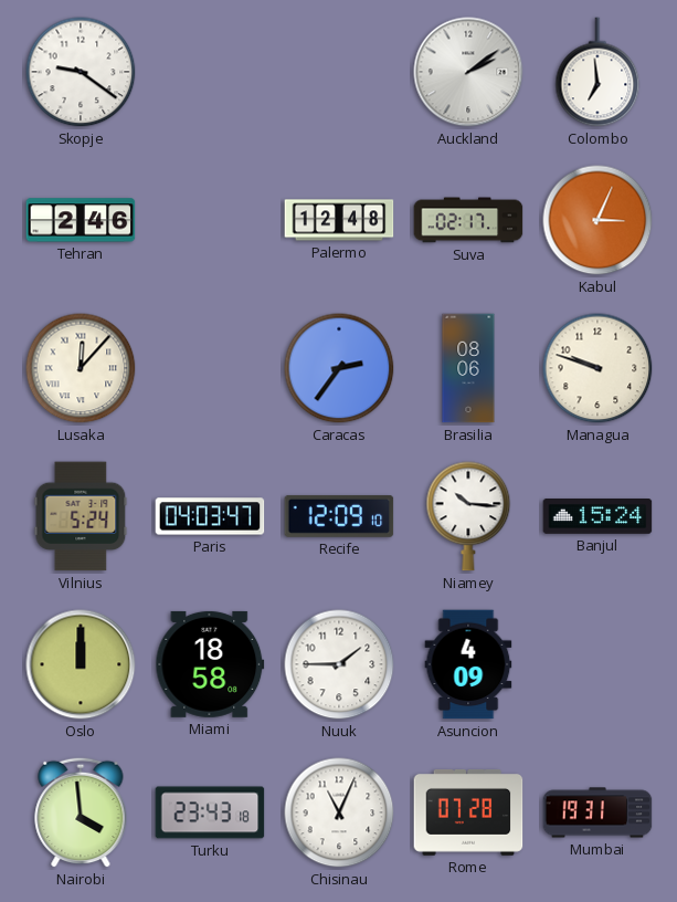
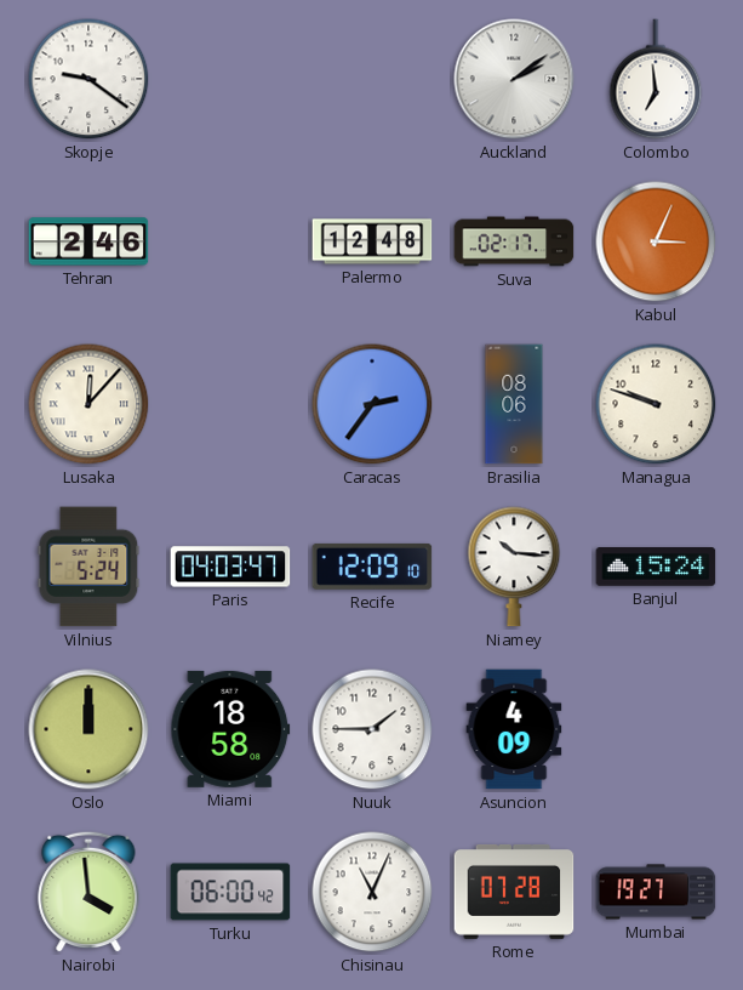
Turku: 23:43 -> 06:00
Mumbai: 19:31 -> 19:27
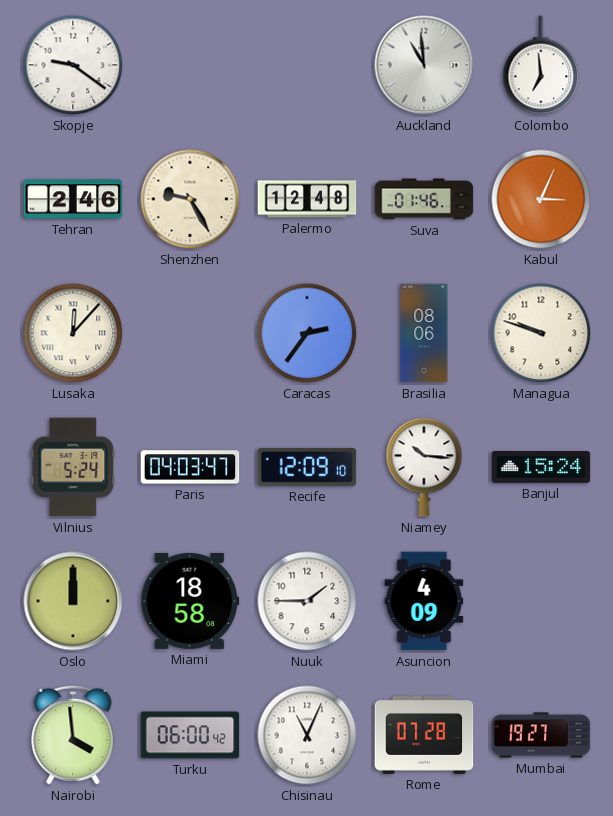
Auckland: 2:09 -> 10:59
Shenzhen: none -> 9:25
Suva: 02:17 -> 01:46
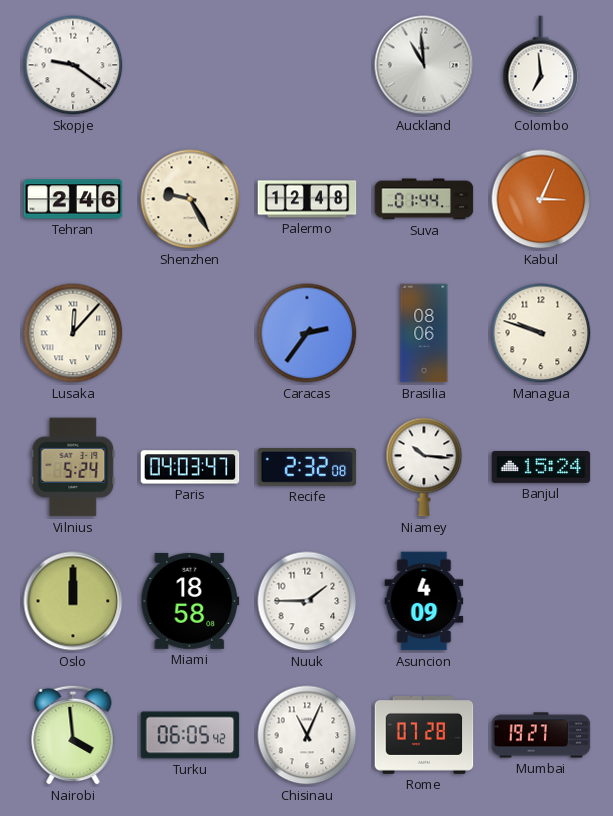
Suva: 01:46 -> 01:44
Recife: 12:09 -> 2:32
Turku: 06:00 -> 06:05
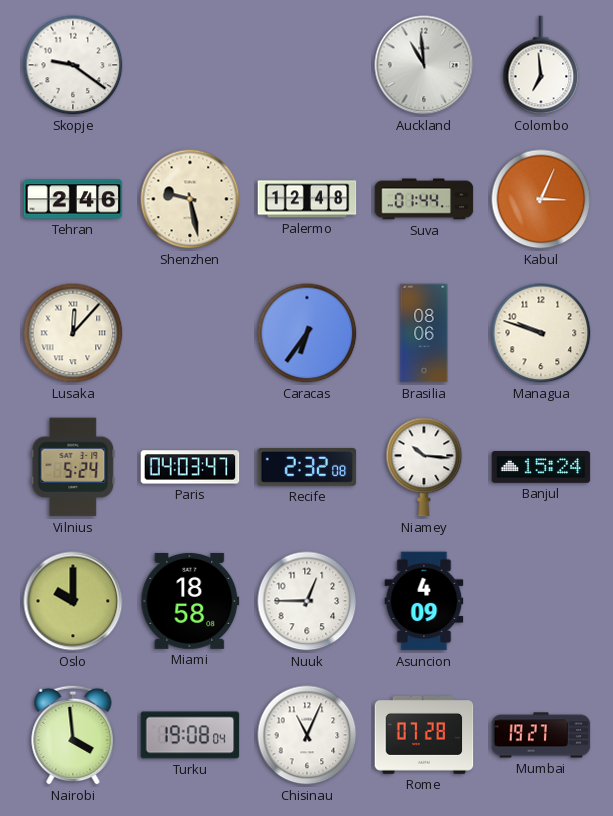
Shenzhen: 9:25 -> 9:28
Caracas: 2:36 -> 6:36
Oslo: 12:00 -> 10:00
Nuuk: 1:45 -> 12:45
Turku: 06:05 -> 19:08
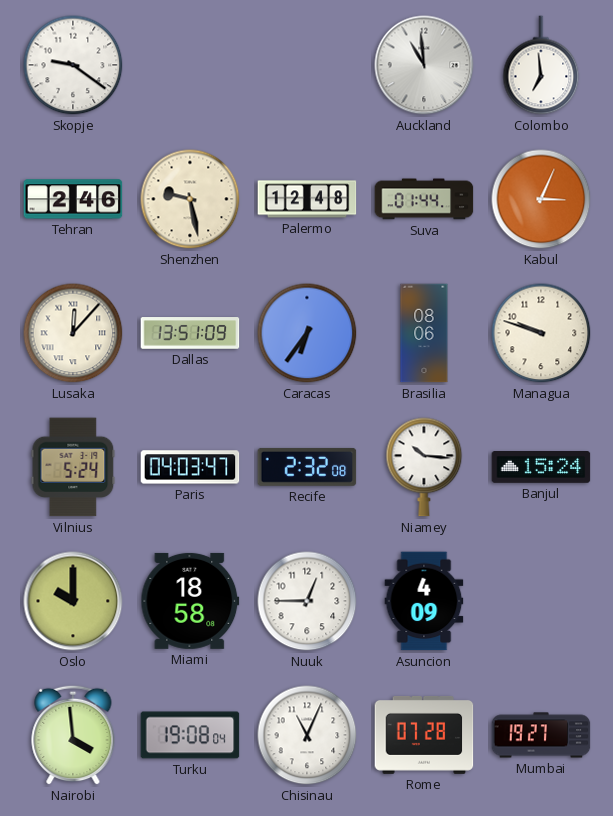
Dallas: none -> 13:51
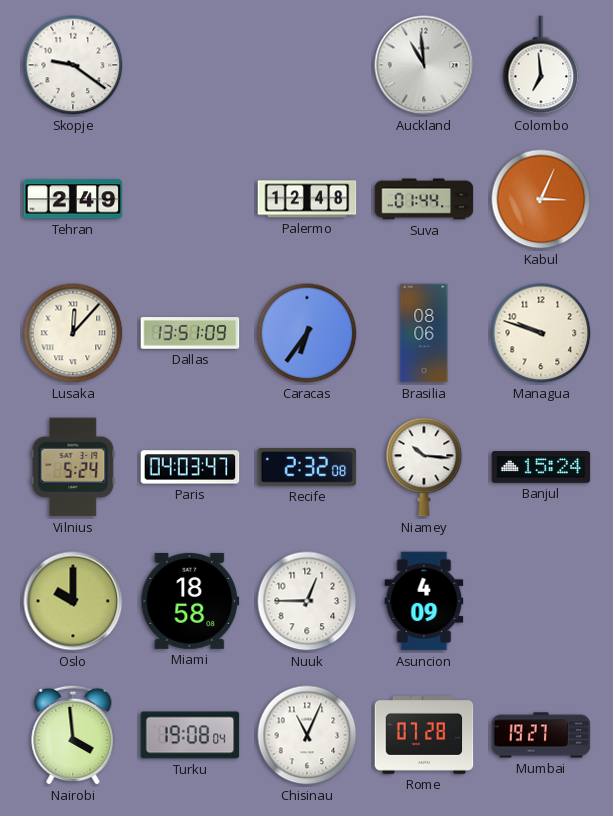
Tehran: 2:46 -> 2:49
Shenzhen: 9:28 -> none
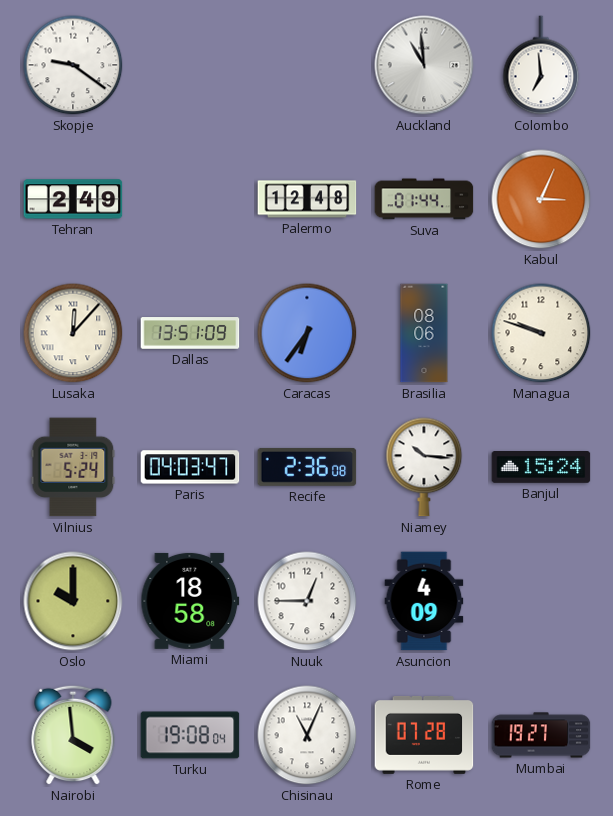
Recife: 2:32 -> 2:36
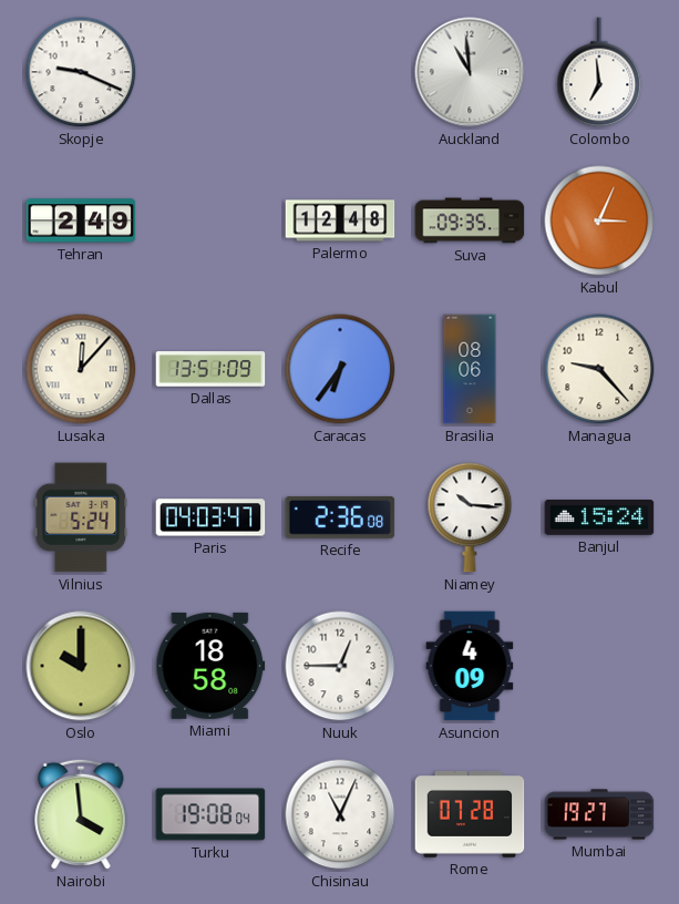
Skopje: 9:21 -> 9:19
Suva: 01:44 -> 09:35
Managua: 9:48 -> 9:23
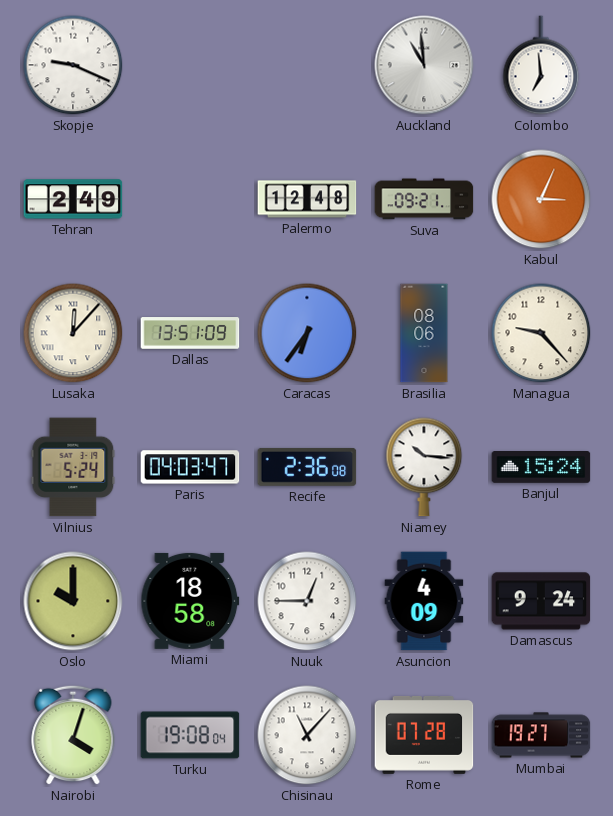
Suva: 09:35 -> 09:21
Damascus: none -> 9:24
Nairobi: 3:59 -> 4:03
Chisinau: 11:04 -> 11:07
